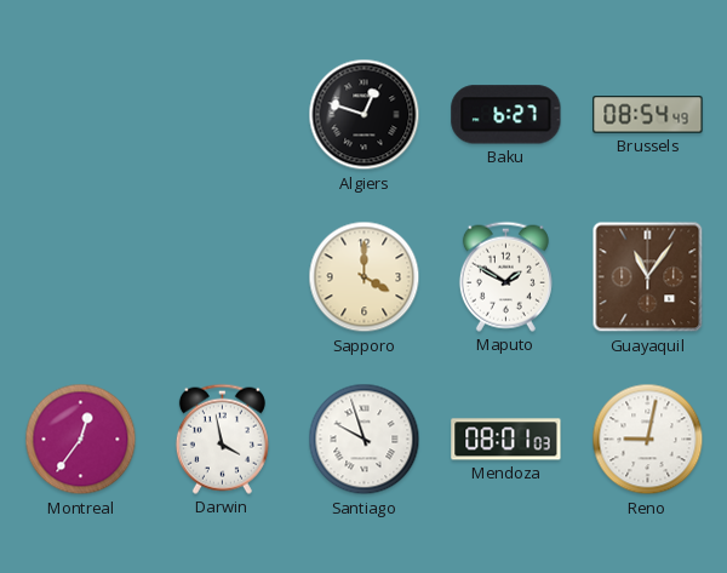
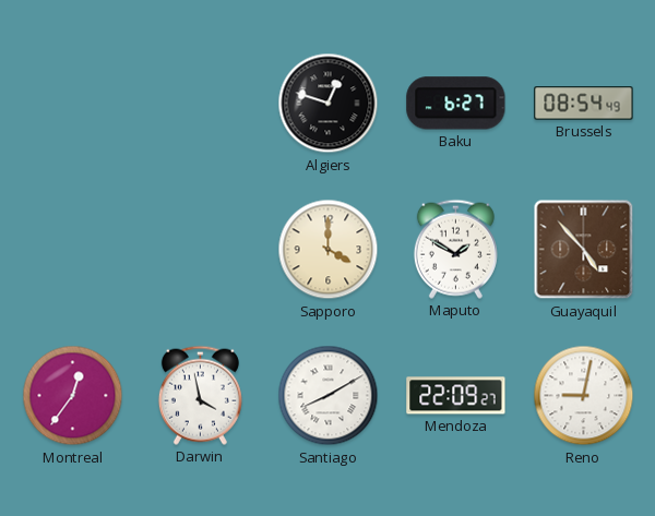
Guayaquil: 11:06 -> 4:53
Santiago: 9:57 -> 8:10
Mendoza: 08:01 -> 22:09
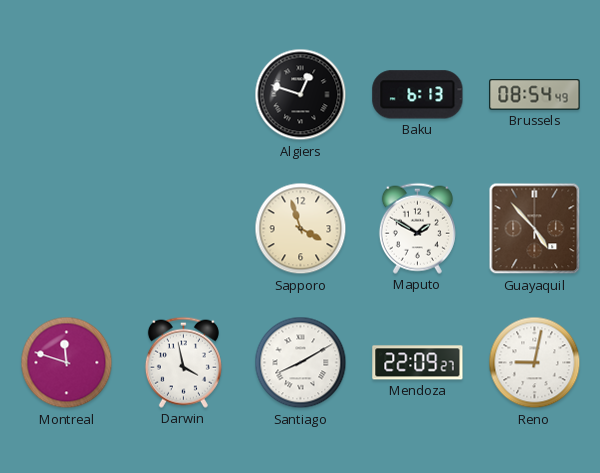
Baku: 6:27 -> 6:13
Sapporo: 4:00 -> 3:57
Montreal: 12:36 -> 11:48
